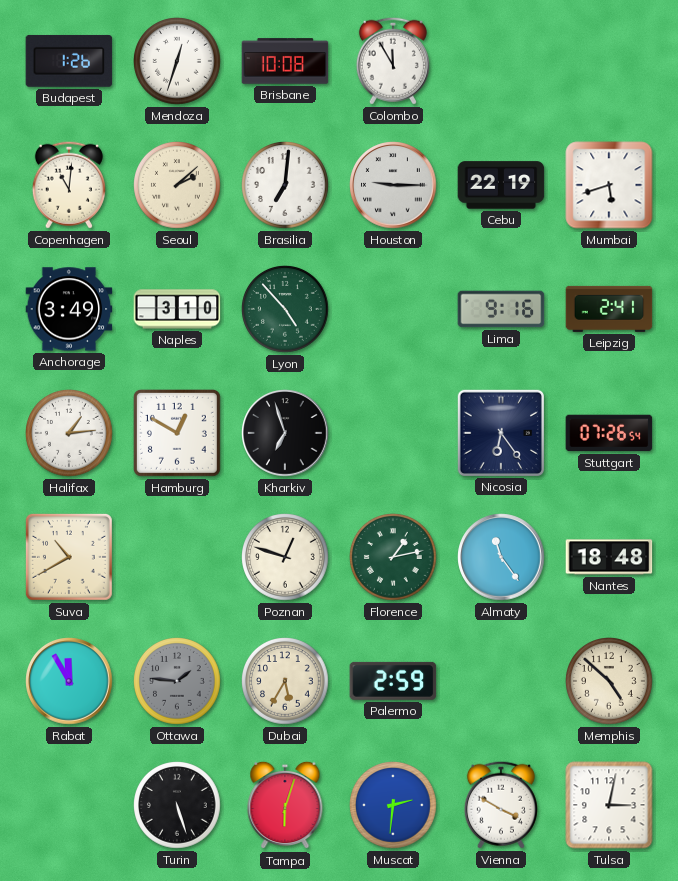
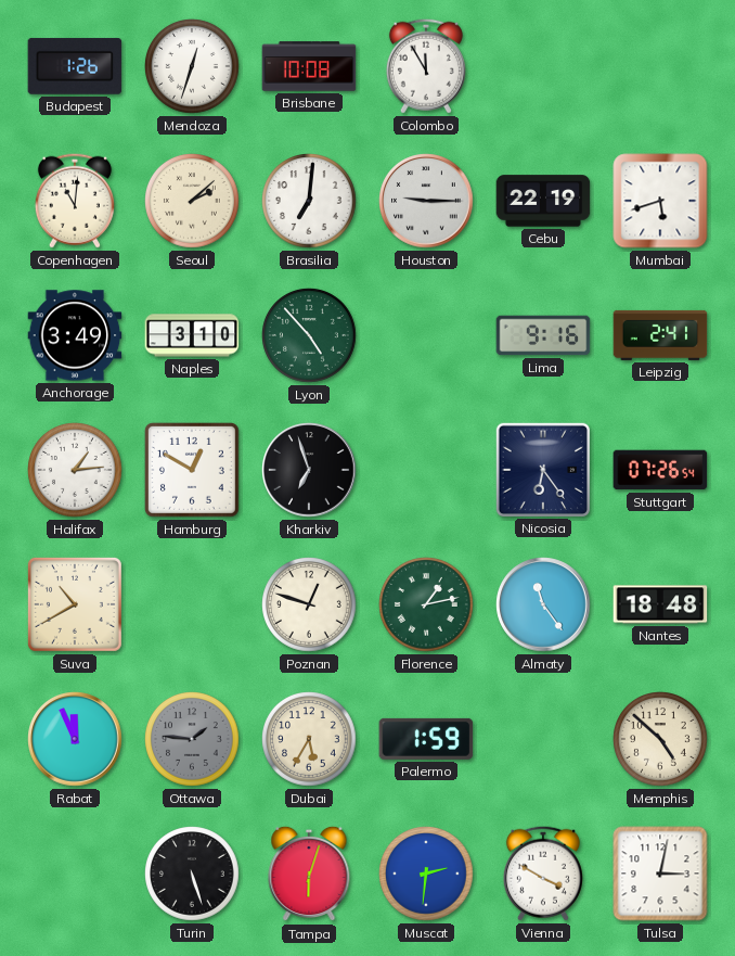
Rabat: 11:55 -> 11:56
Palermo: 2:59 -> 1:59
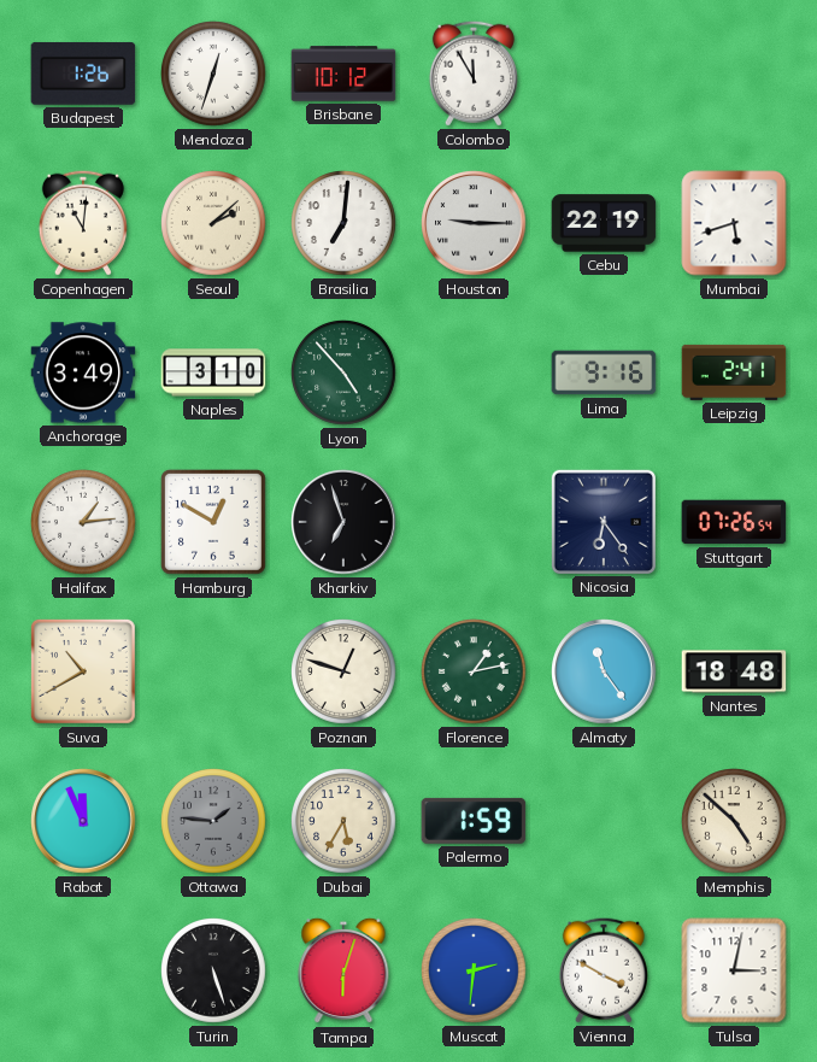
Brisbane: 10:08 -> 10:12
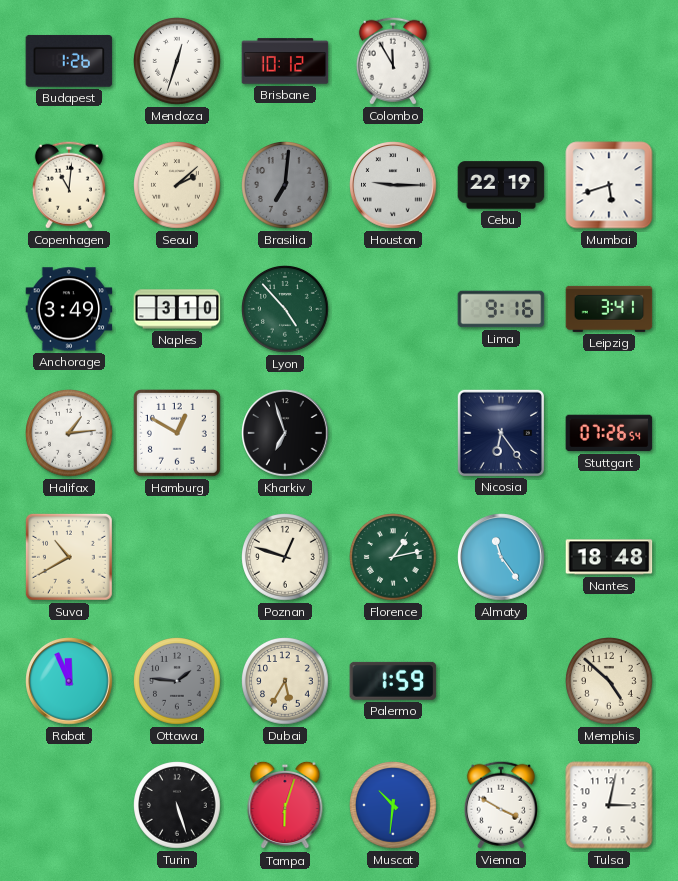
Brasilia dial: white -> grey
Leipzig: 2:41 -> 3:41
Muscat: 2:31 -> 10:31
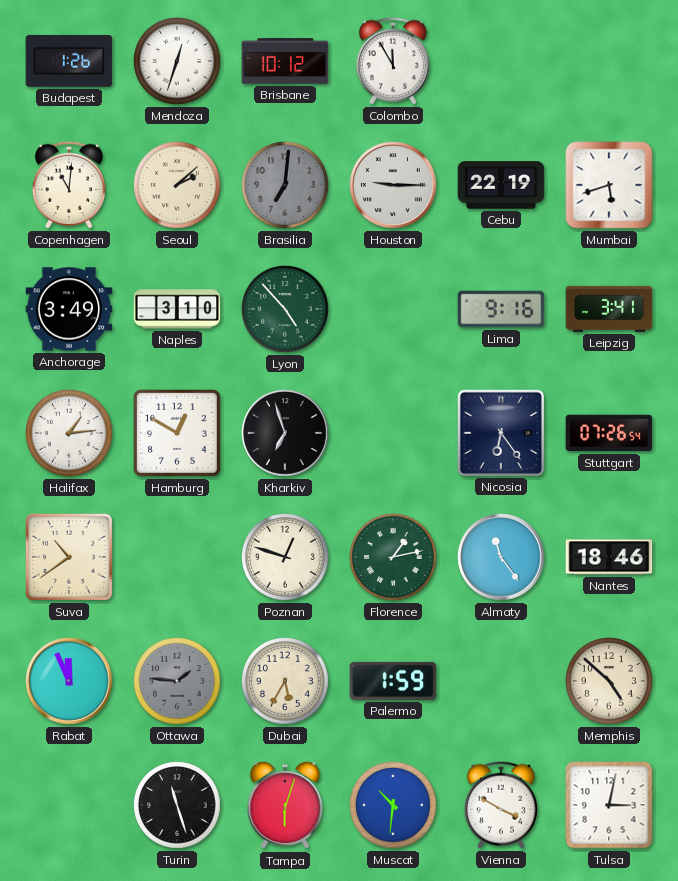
Suva: 10:40 -> 10:39
Nantes: 18:48 -> 18:46
Turin: 5:27 -> 11:27
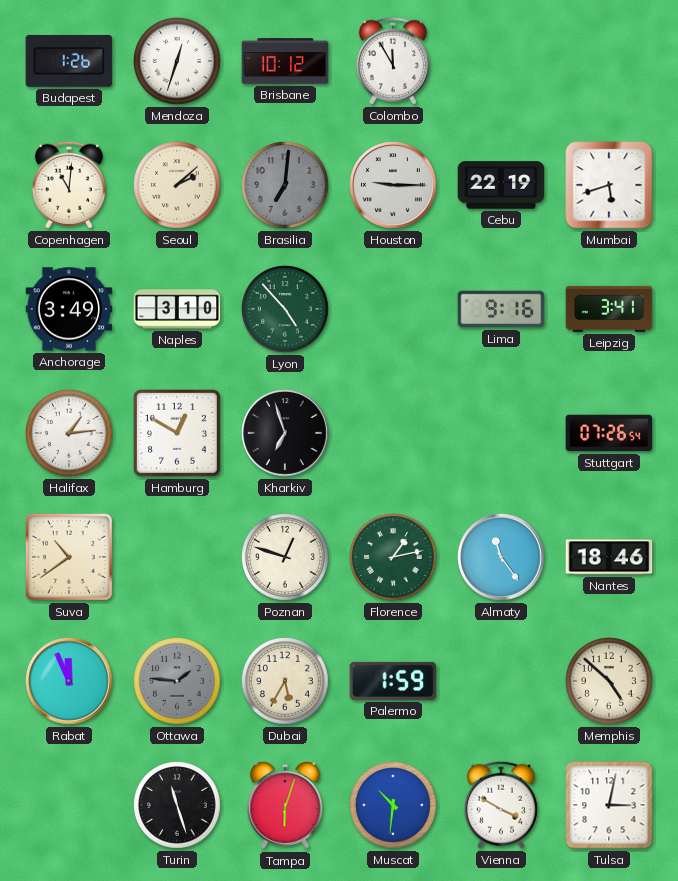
Nicosia: 6:24 -> none
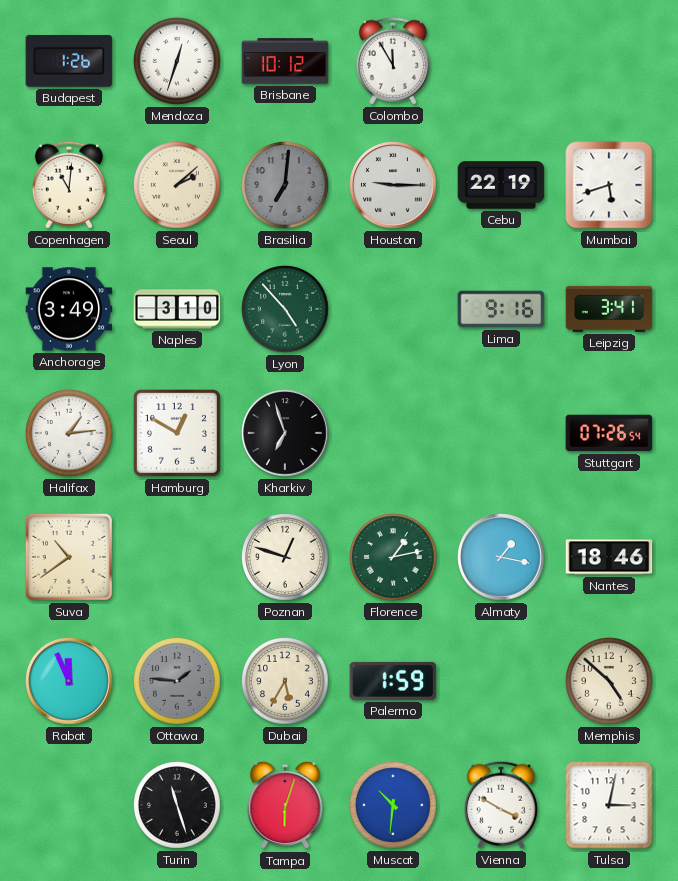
Almaty: 11:24 -> 1:17
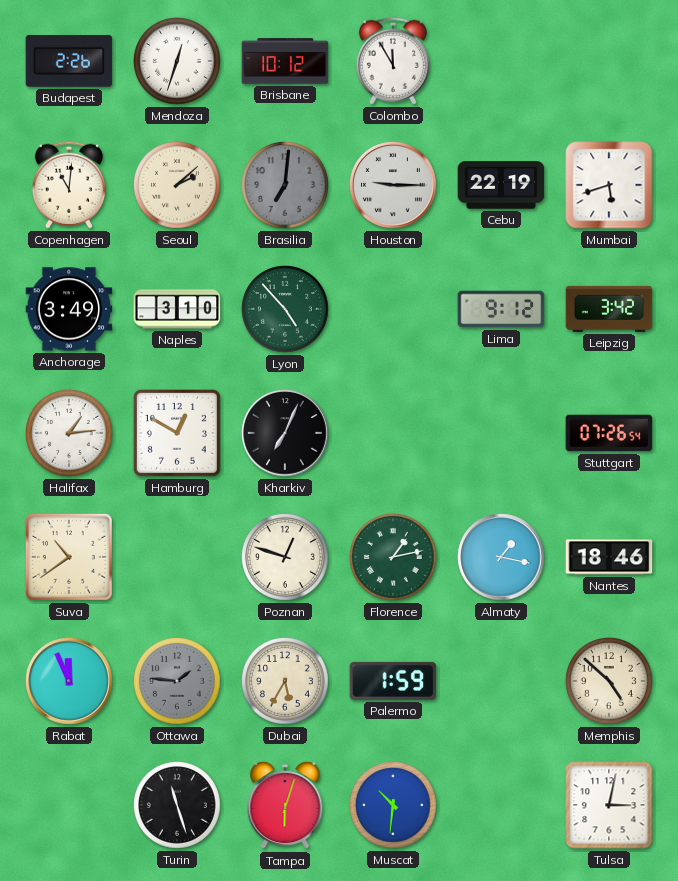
Budapest: 1:26 -> 2:26
Lima: 9:16 -> 9:12
Leipzig: 3:41 -> 3:42
Kharkiv: 6:57 -> 7:04
Vienna: 3:50 -> none
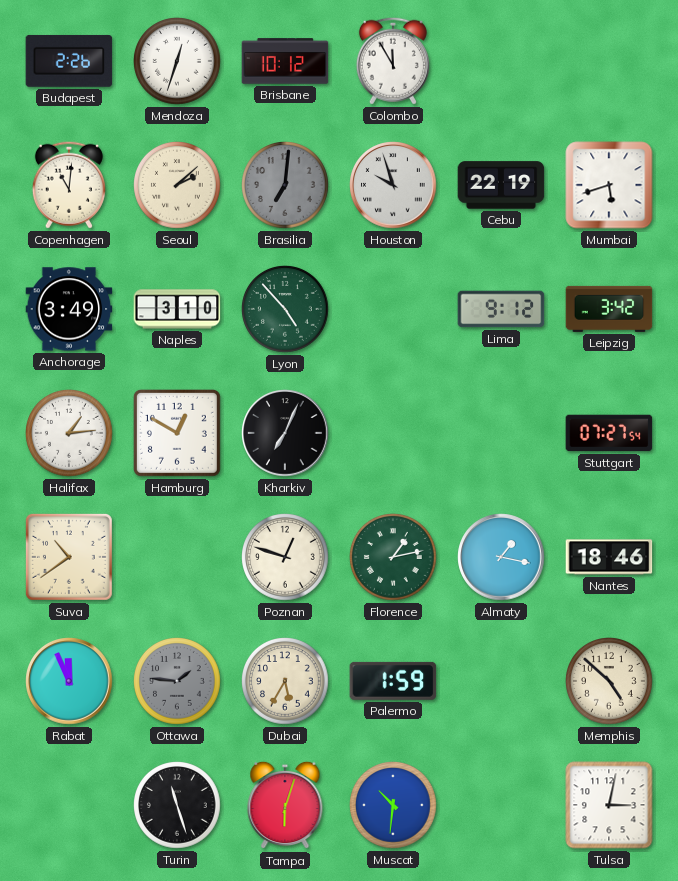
Houston: 9:15 -> 9:57
Stuttgart: 07:26 -> 07:27
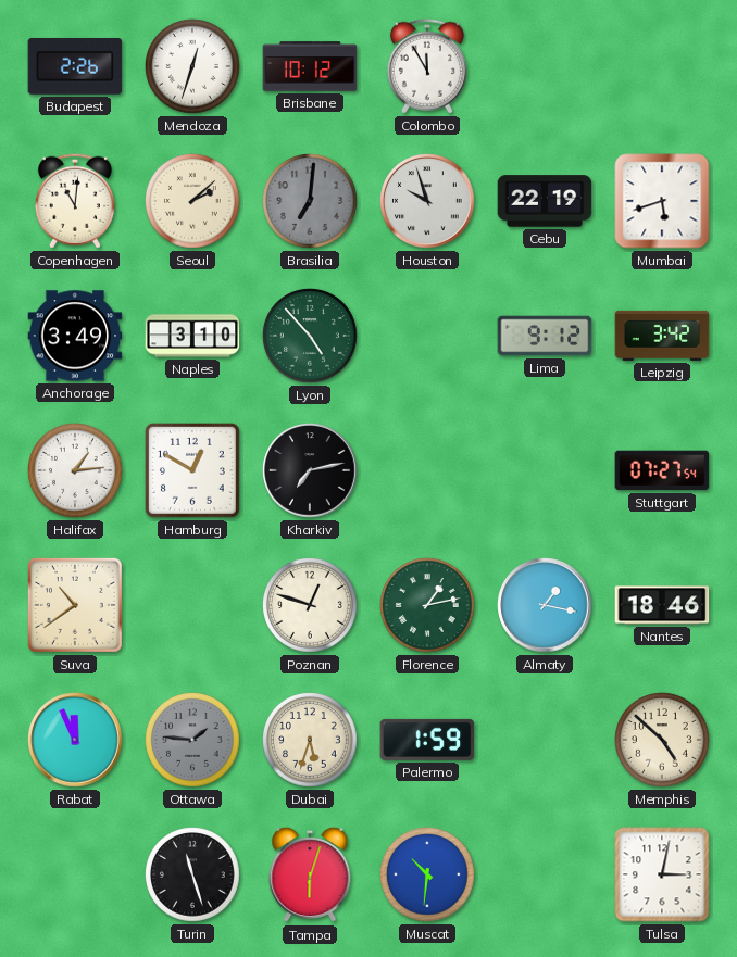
Kharkiv: 7:04 -> 7:13
Dubai: 5:35 -> 5:33
